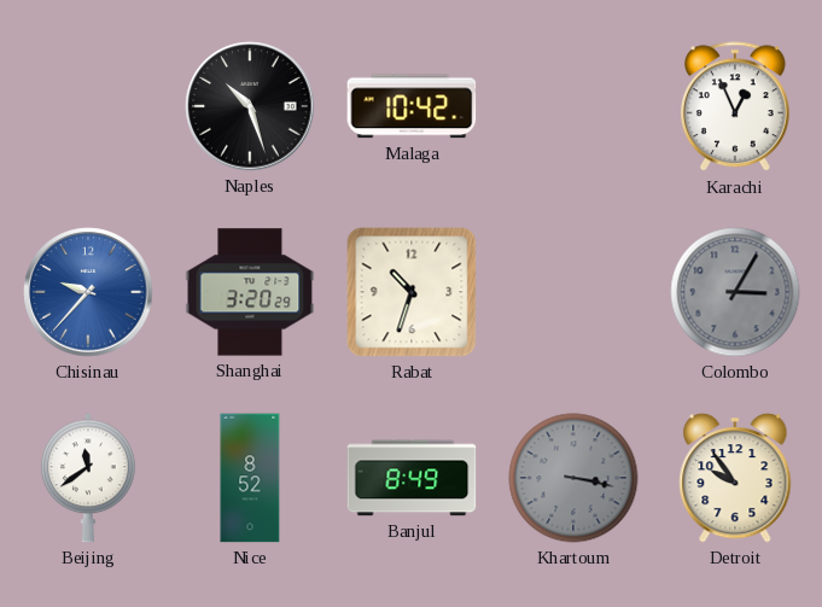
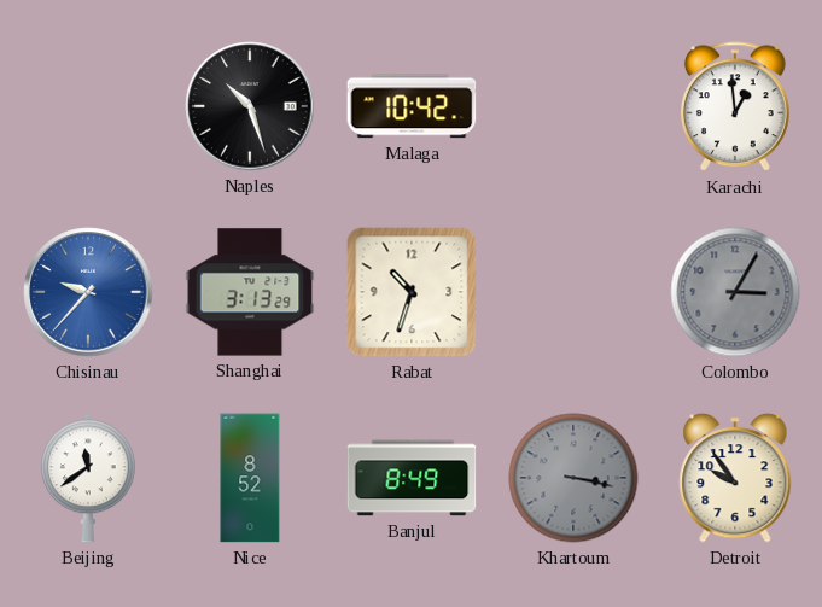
Karachi: 12:56 -> 12:59
Shanghai: 3:20 -> 3:13
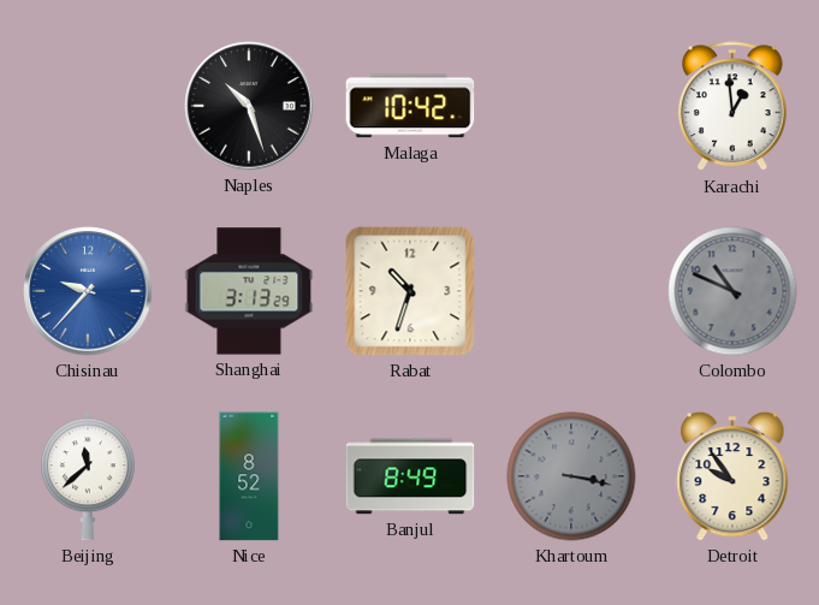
Colombo: 3:05 -> 10:49
Beijing: 11:39 -> 11:38
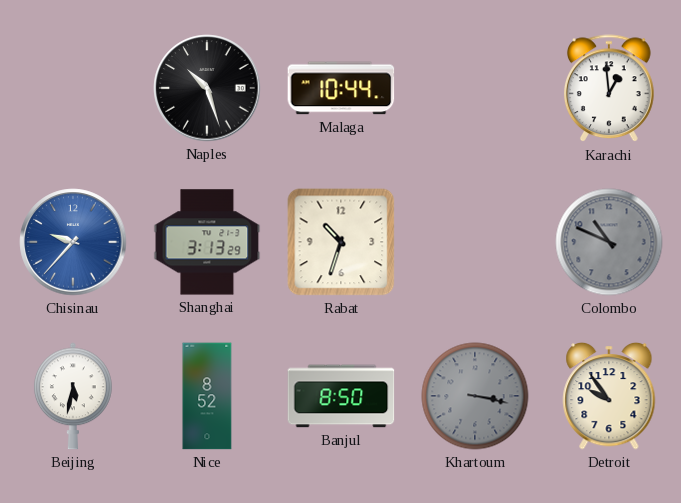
Malaga: 10:42 -> 10:44
Beijing: 11:38 -> 5:32
Banjul: 8:49 -> 8:50
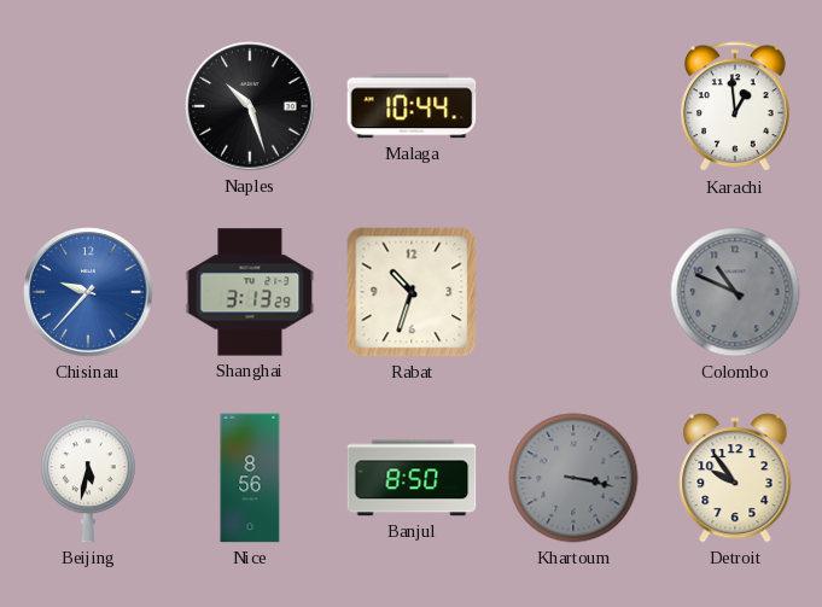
Nice: 8:52 -> 8:56
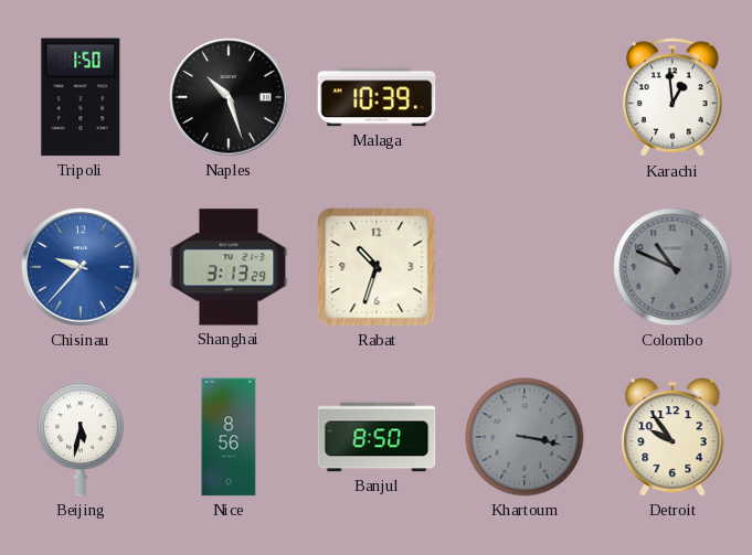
Tripoli: none -> 1:50
Malaga: 10:44 -> 10:39
